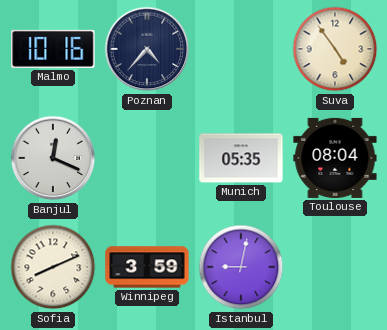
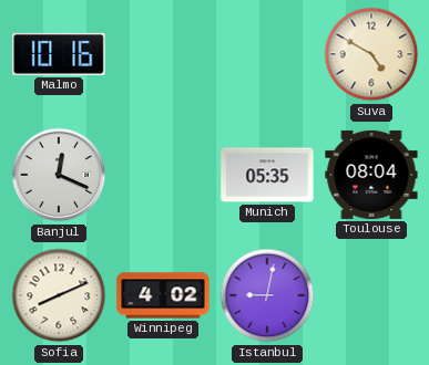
Poznan: 4:37 -> none
Suva: 4:54 -> 4:50
Winnipeg: 3:59 -> 4:02
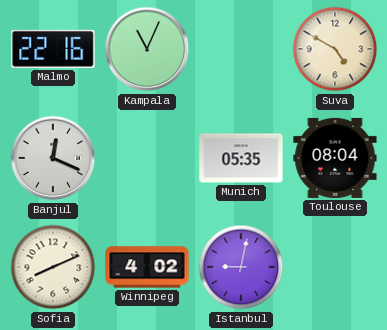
Malmo: 10:16 -> 22:16
Kampala: none -> 11:04
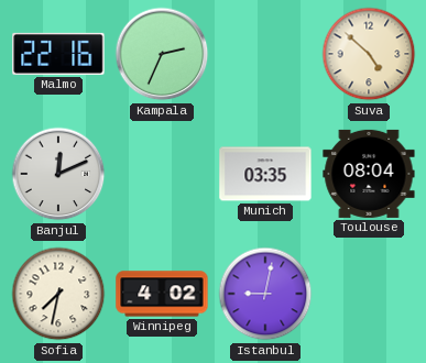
Kampala: 11:04 -> 2:34
Suva: 4:50 -> 4:52
Banjul: 12:19 -> 12:11
Munich: 05:35 -> 03:35
Sofia: 8:11 -> 7:32
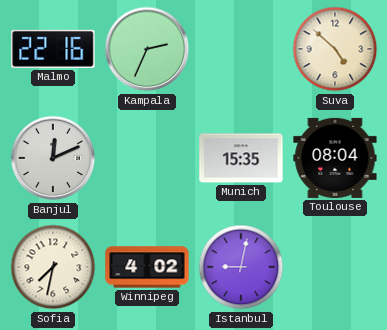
Munich: 03:35 -> 15:35
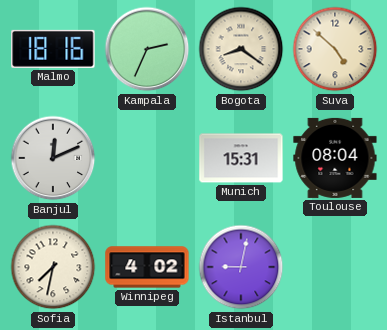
Malmo: 22:16 -> 18:16
Bogota: none -> 8:21
Munich: 15:35 -> 15:31
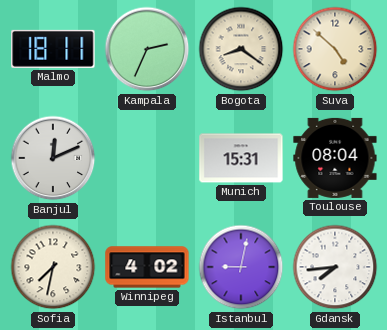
Malmo: 18:16 -> 18:11
Gdansk: none -> 7:44
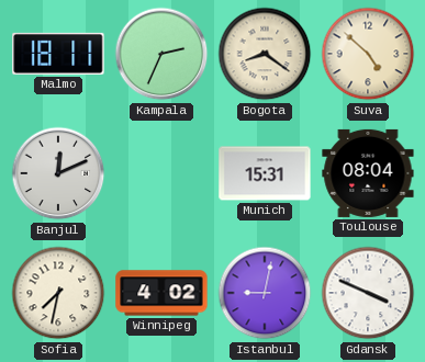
Gdansk: 7:44 -> 3:49
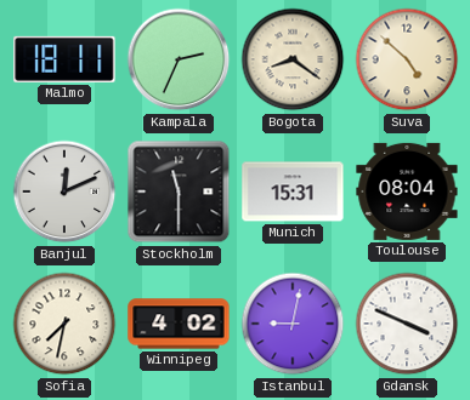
Stockholm: none -> 11:30
